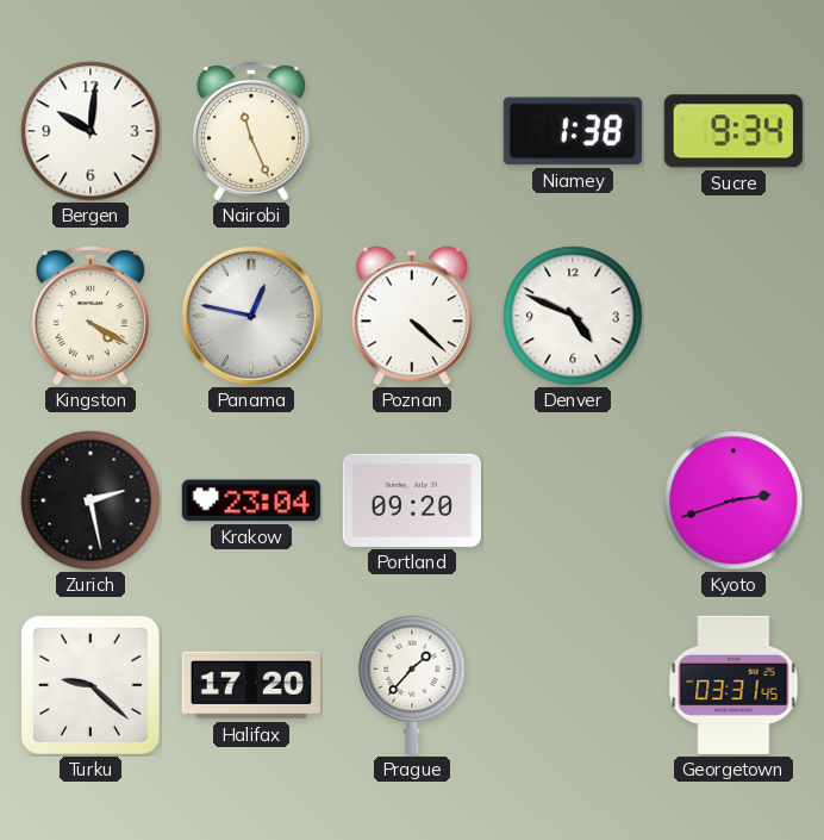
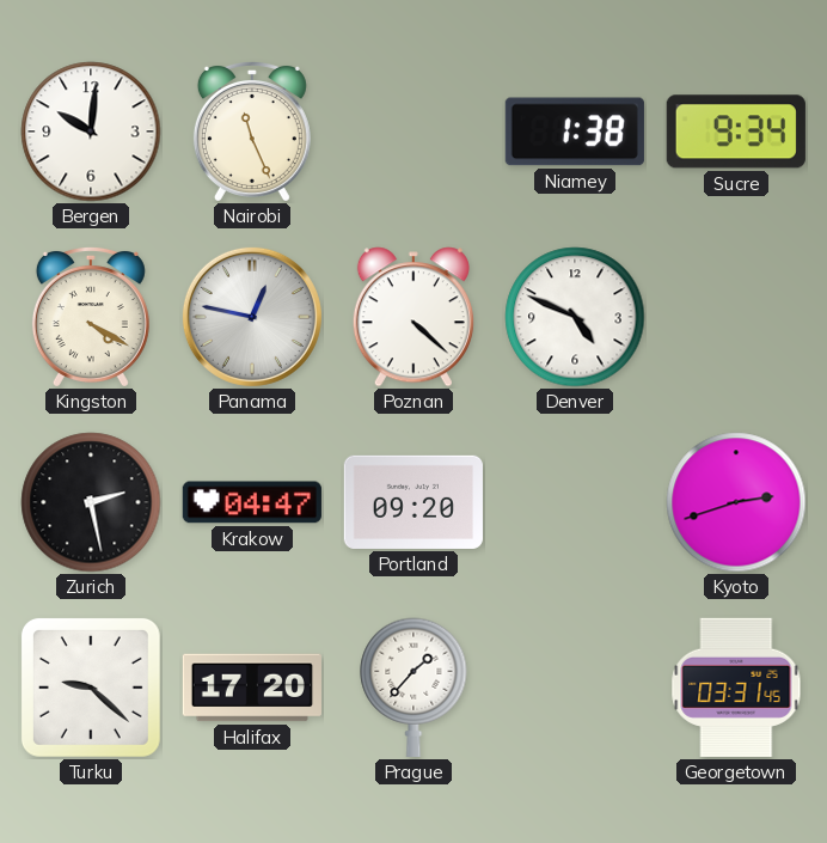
Krakow: 23:04 -> 04:47
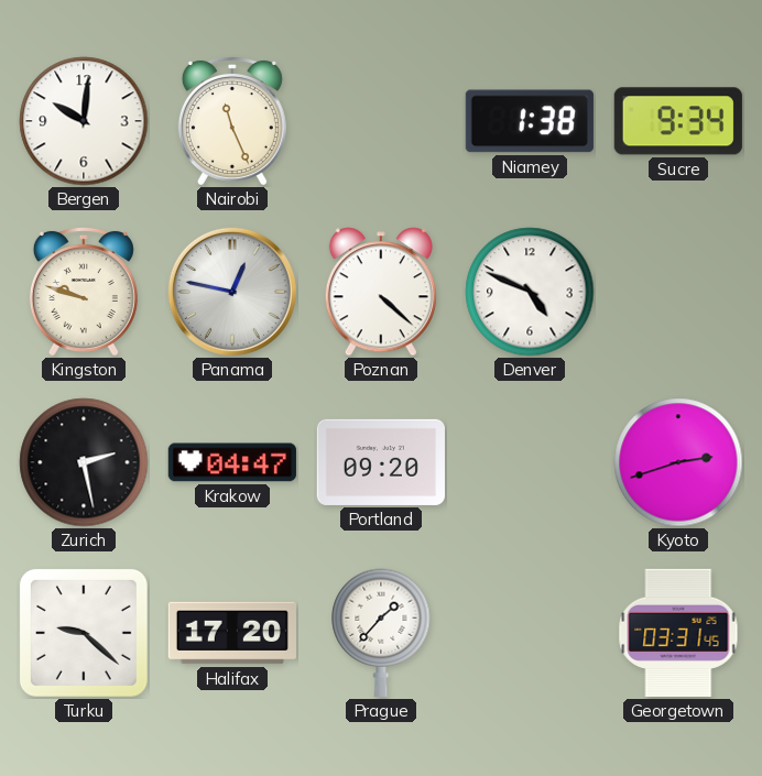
Kingston: 4:20 -> 9:48
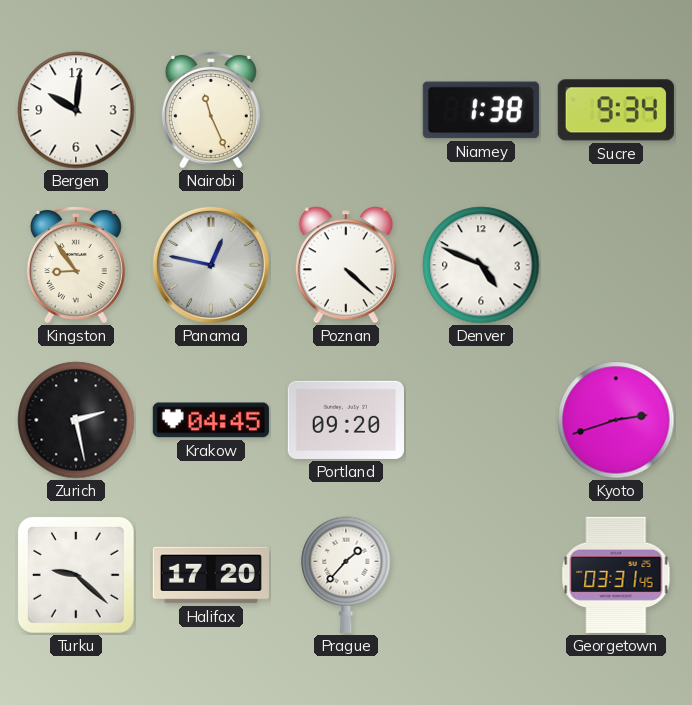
Kingston: 9:48 -> 8:54
Krakow: 04:47 -> 04:45
